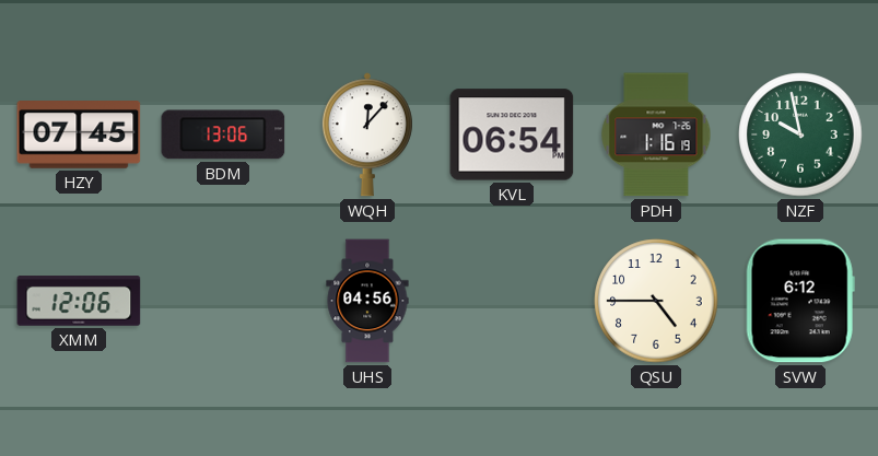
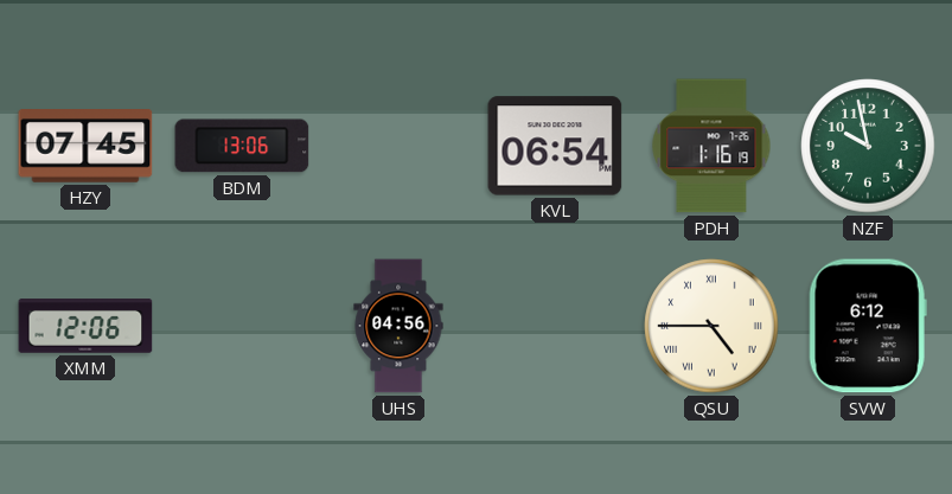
WQH: 12:07 -> none
QSU numerals: Arabic -> Roman
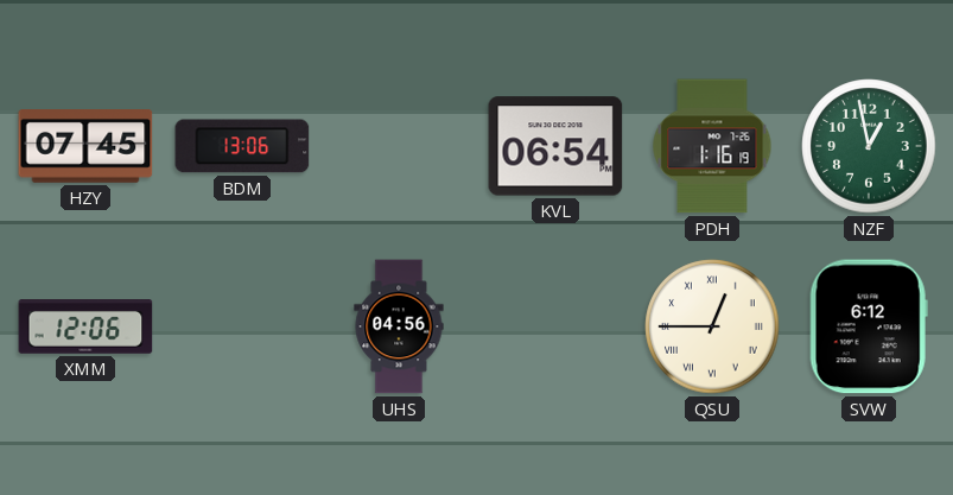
NZF: 9:58 -> 12:58
QSU: 4:45 -> 12:45
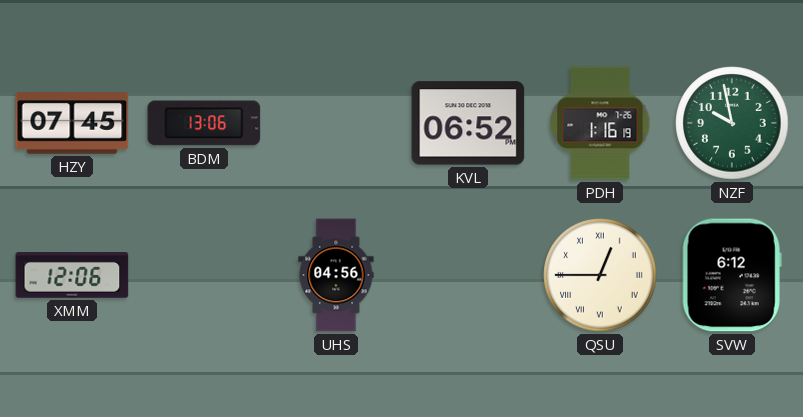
KVL: 06:54 -> 06:52
NZF: 12:58 -> 9:58
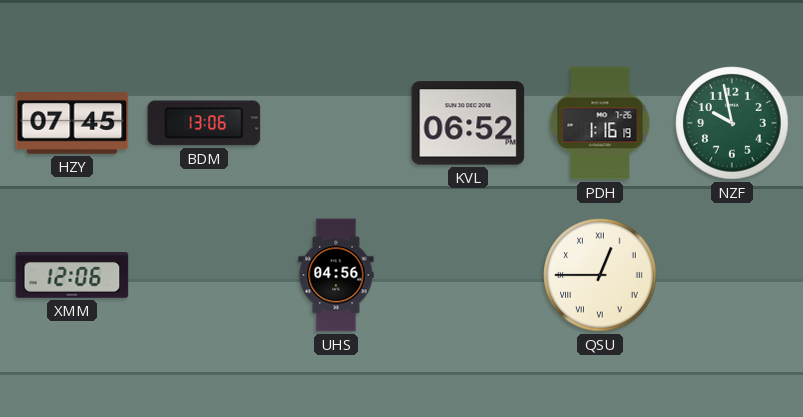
SVW: 6:12 -> none
